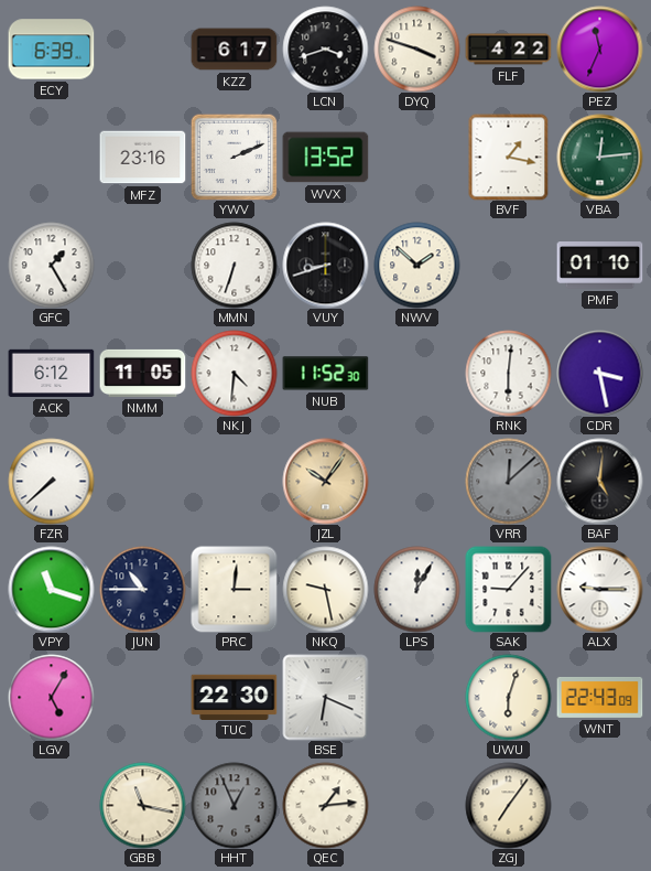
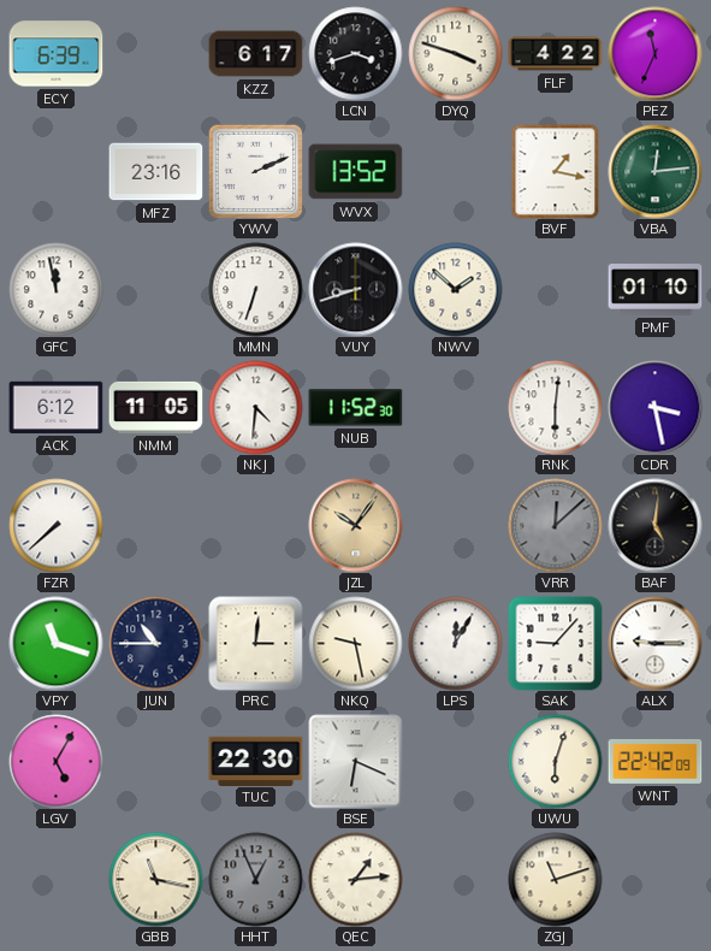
GFC: 1:25 -> 11:58
WNT: 22:43 -> 22:42
ZGJ: 7:06 -> 11:12
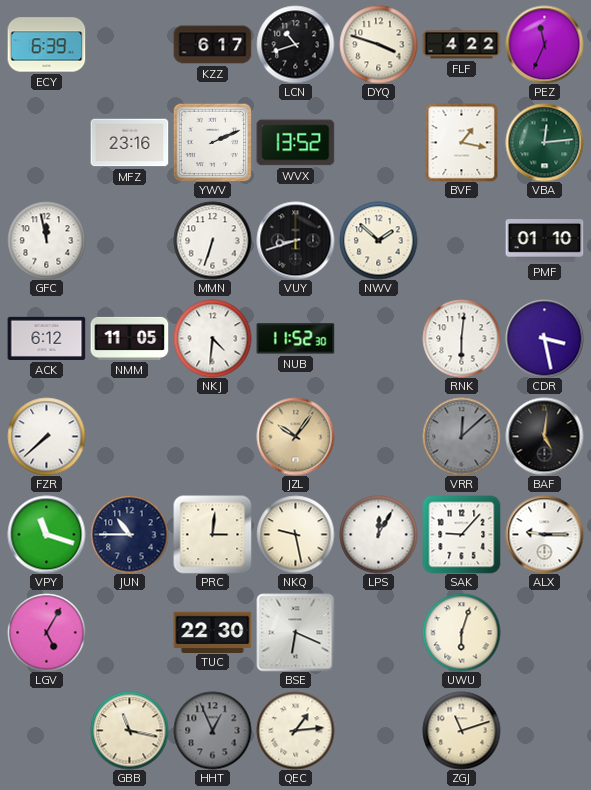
LCN: 3:42 -> 10:42
WNT: 22:42 -> none
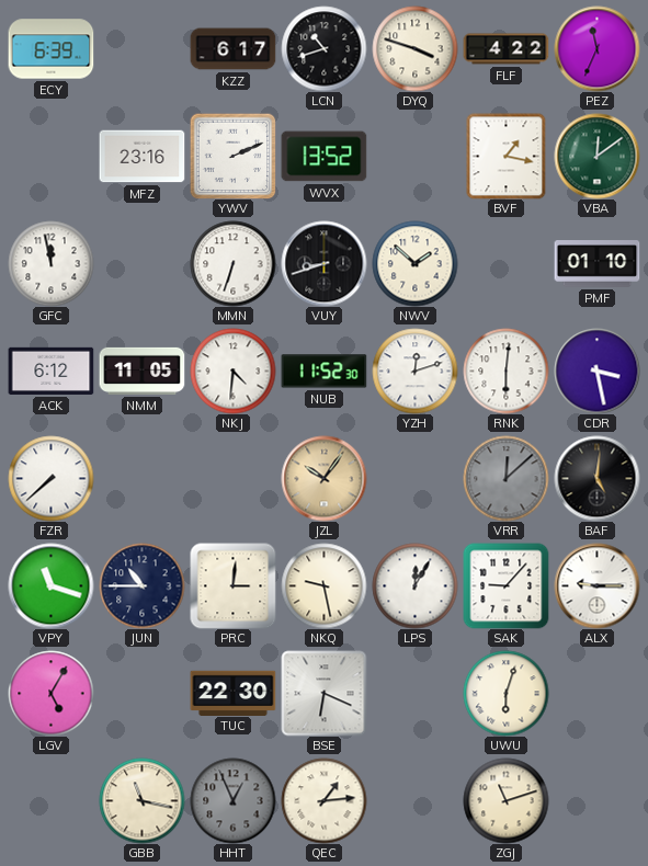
VBA: 12:14 -> 12:09
YZH: none -> 12:12
